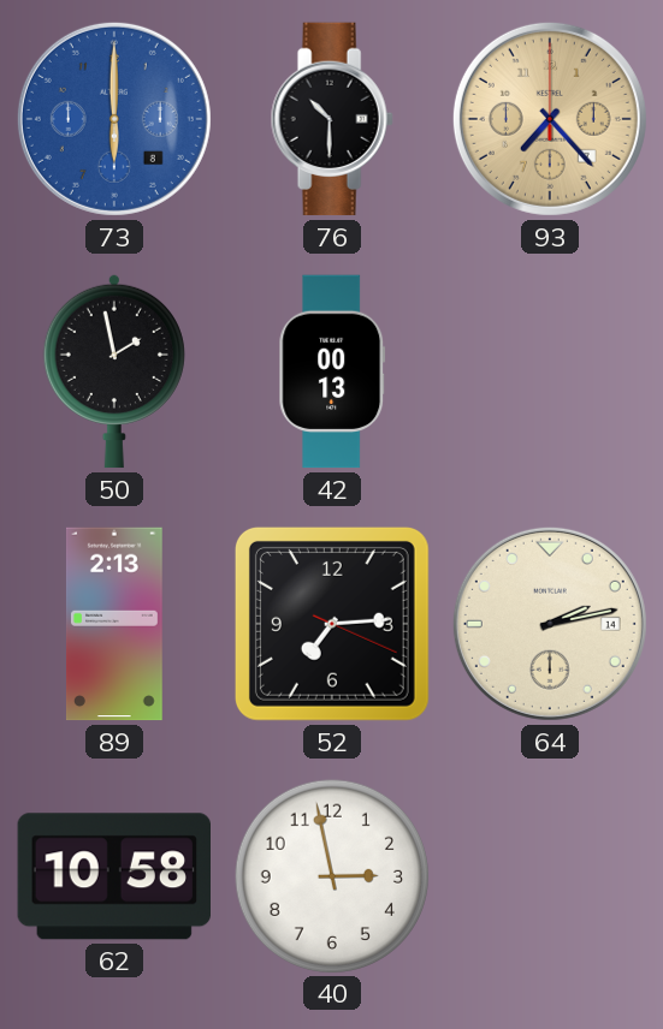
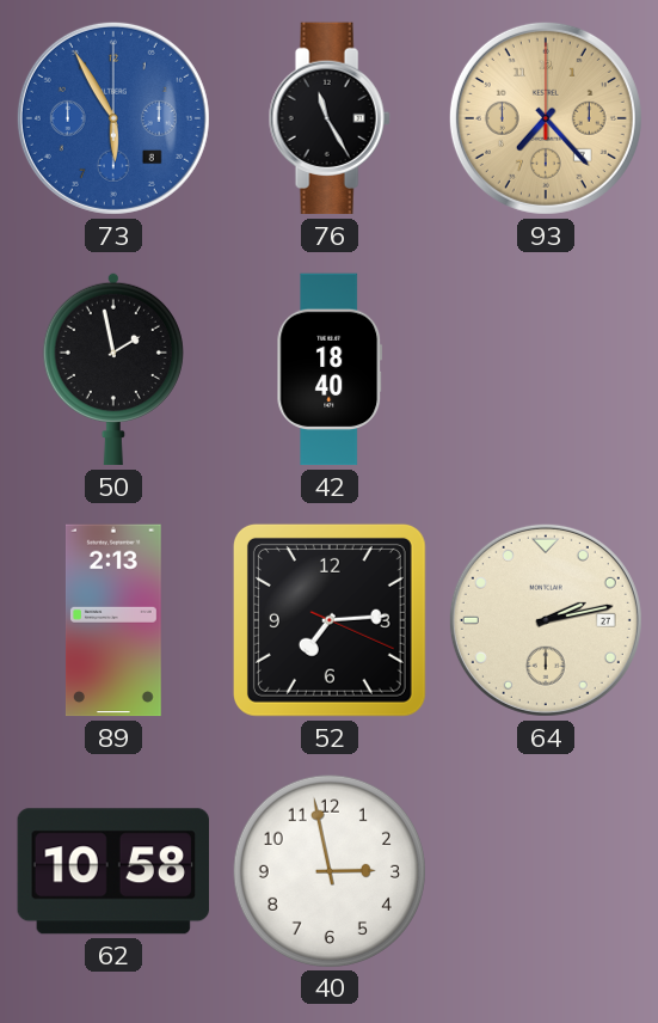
73: 6:00 -> 5:55
76: 10:30 -> 11:25
42: 00:13 -> 18:40
64 date: 14 -> 27
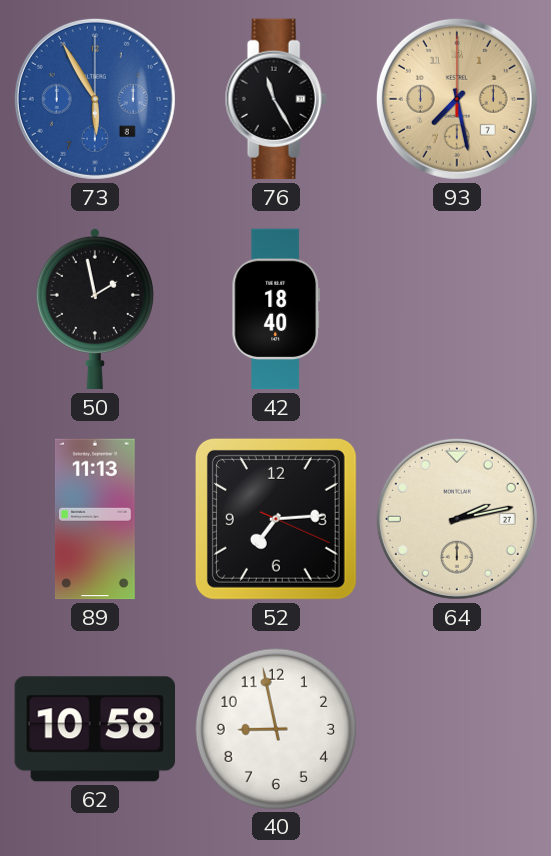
93: 7:23 -> 7:28
89: 2:13 -> 11:13
40: 2:58 -> 8:58
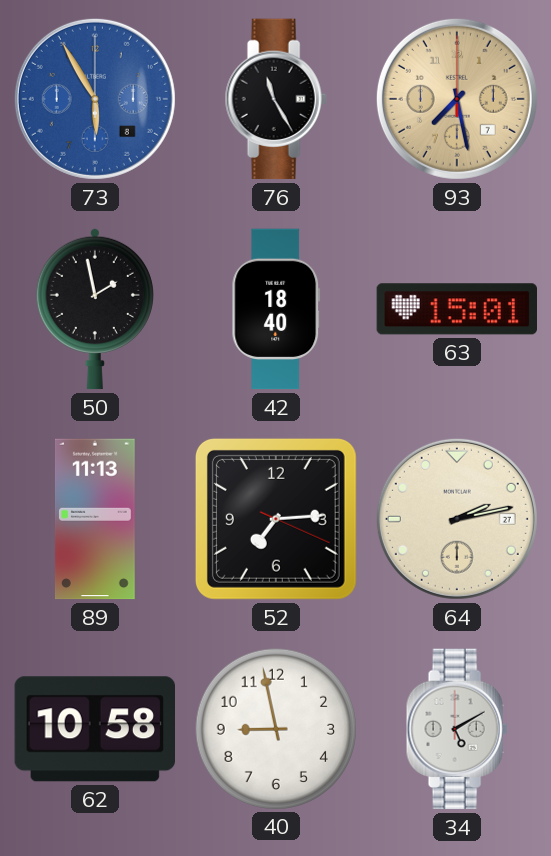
63: none -> 15:01
34: none -> 5:10
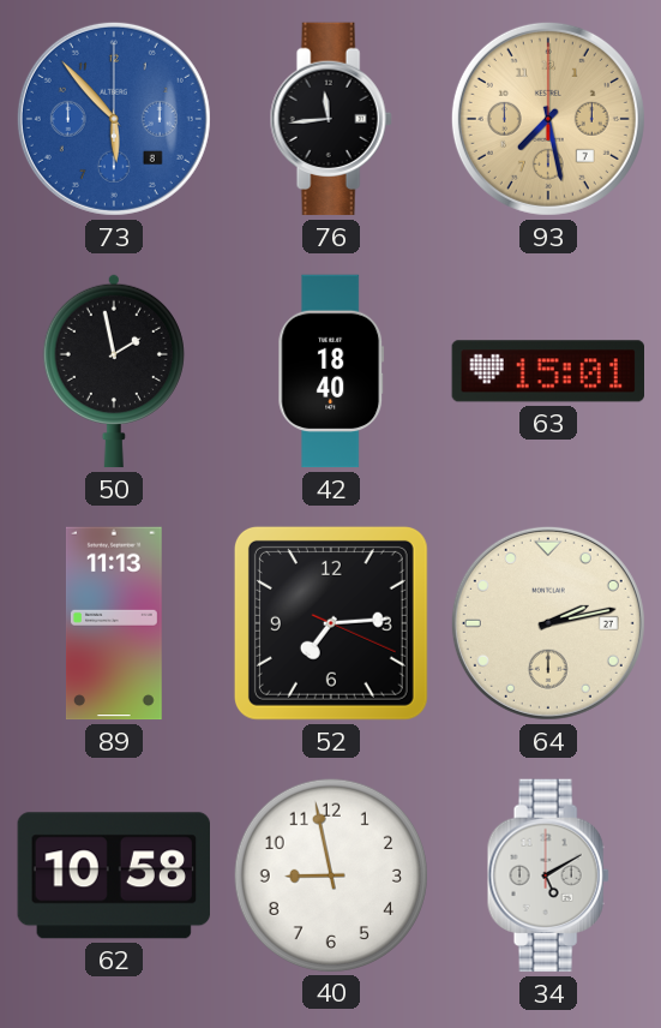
73: 5:55 -> 5:53
76: 11:25 -> 11:44
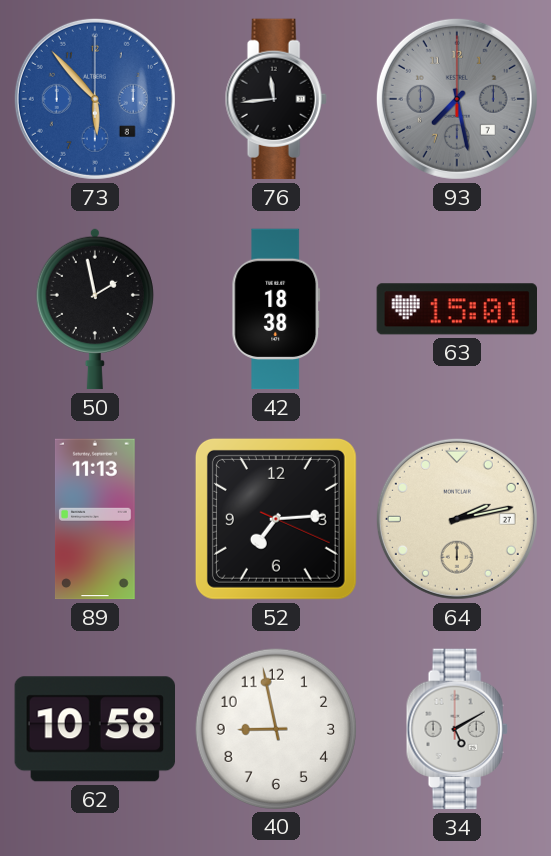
93 dial: champagne -> grey
42: 18:40 -> 18:38
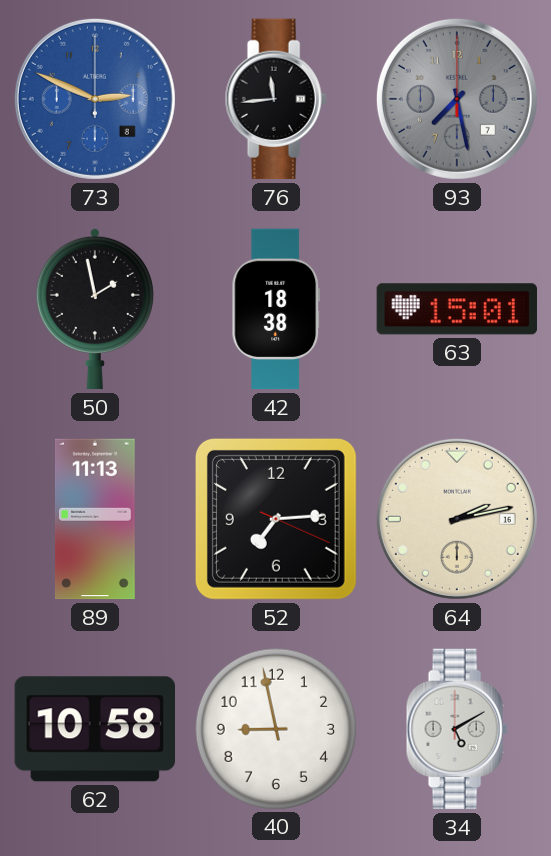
73: 5:53 -> 2:49
64 date: 27 -> 16
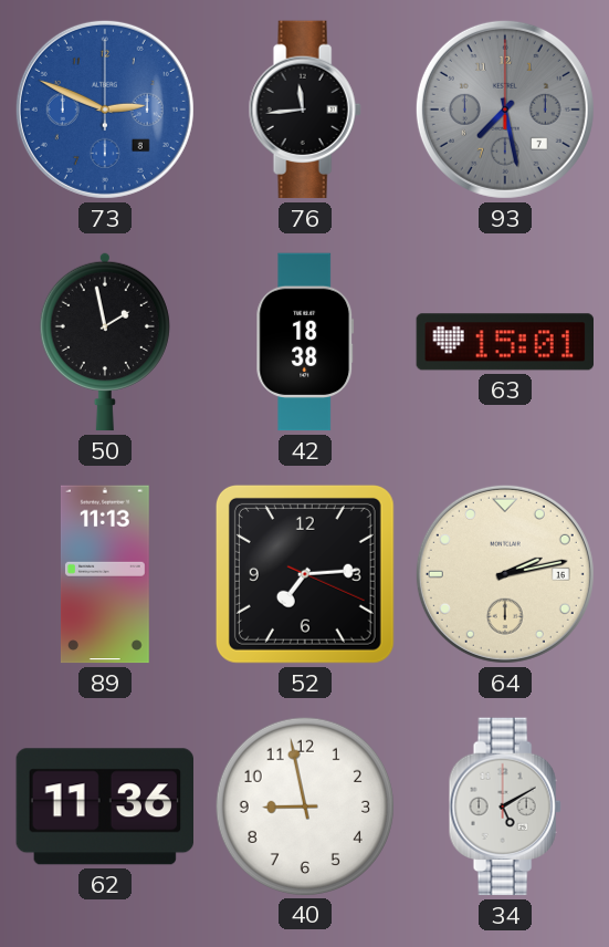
62: 10:58 -> 11:36
